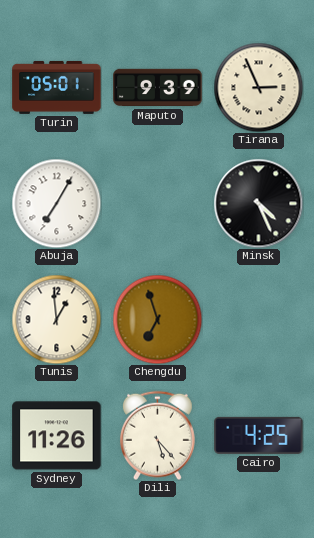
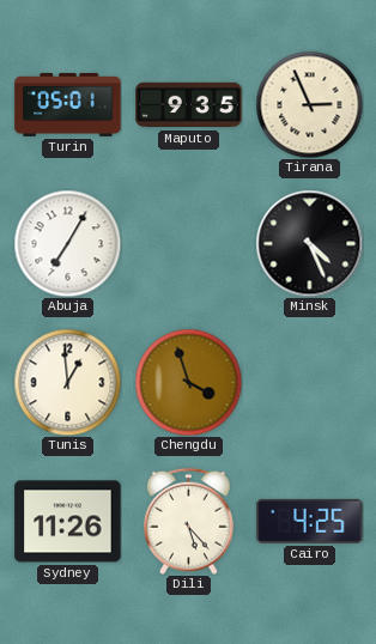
Maputo: 9:39 -> 9:35
Chengdu: 6:57 -> 3:57
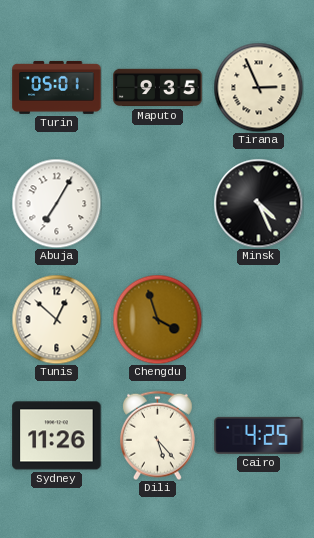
Tunis: 12:59 -> 12:52
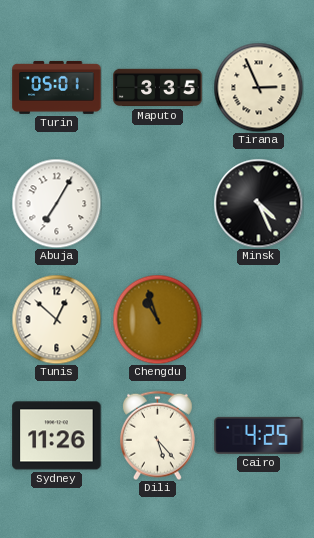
Maputo: 9:35 -> 3:35
Chengdu: 3:57 -> 10:57
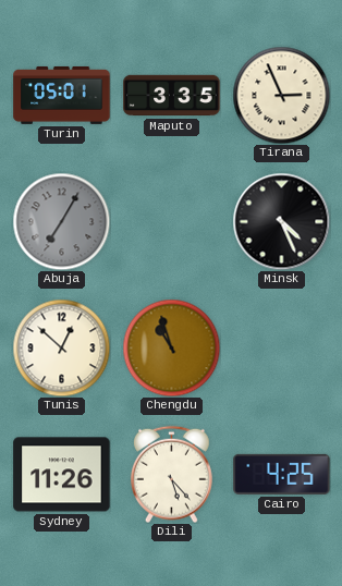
Abuja dial: white -> grey
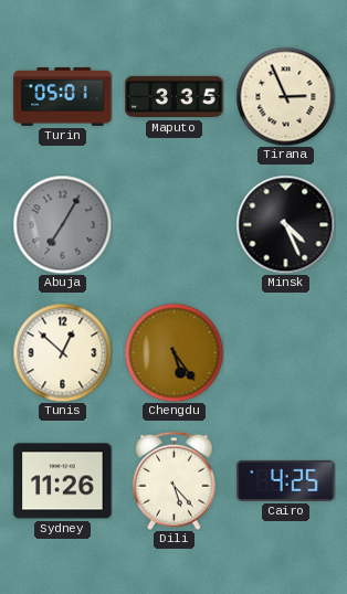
Chengdu: 10:57 -> 5:24
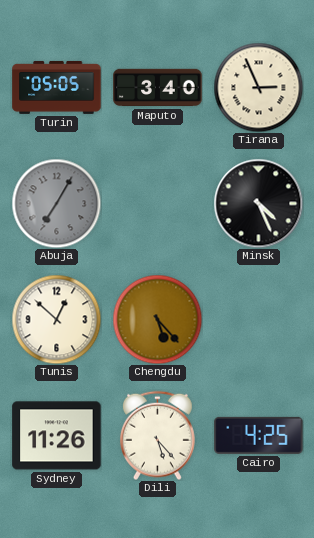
Turin: 05:01 -> 05:05
Maputo: 3:35 -> 3:40
Chengdu: 5:24 -> 5:23
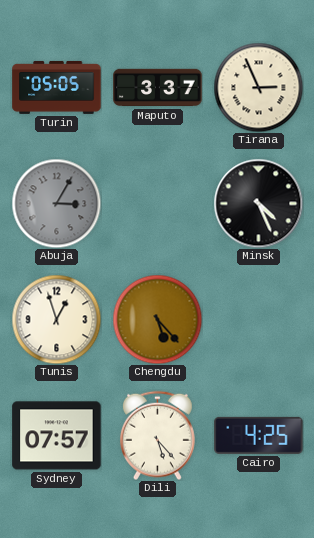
Maputo: 3:40 -> 3:37
Abuja: 7:05 -> 3:05
Tunis: 12:52 -> 12:57
Sydney: 11:26 -> 07:57
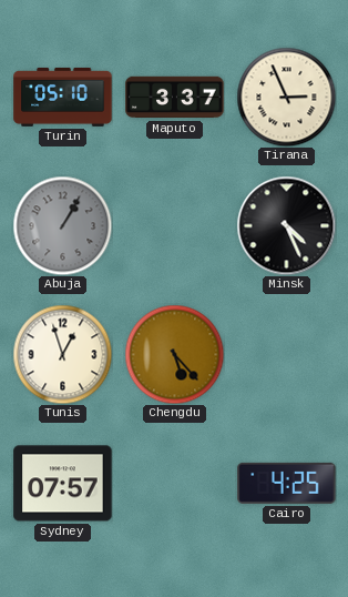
Turin: 05:05 -> 05:10
Abuja: 3:05 -> 1:05
Dili: 5:23 -> none
